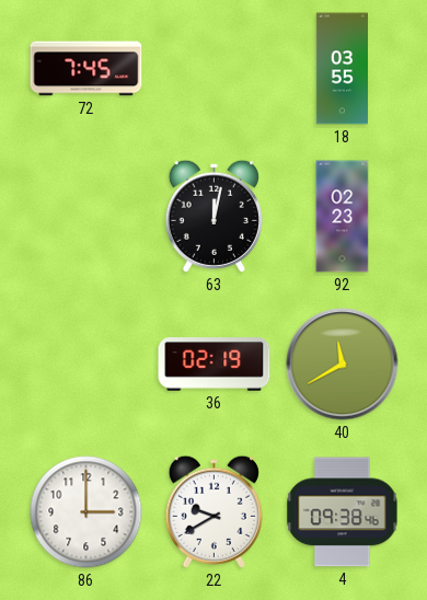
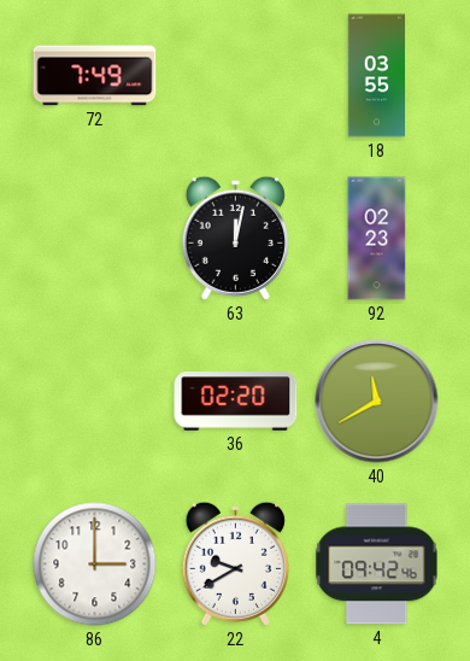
72: 7:45 -> 7:49
36: 02:19 -> 02:20
4: 09:38 -> 09:42
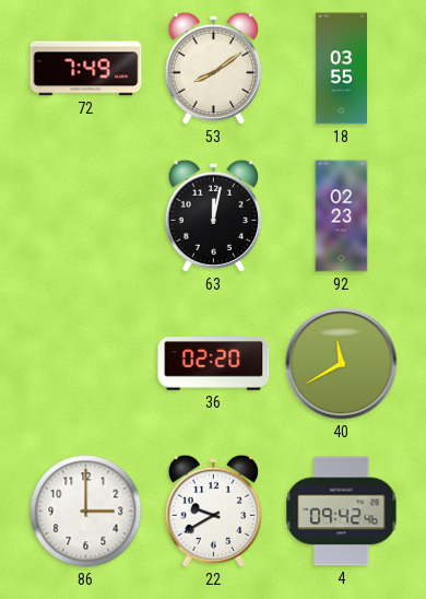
53: none -> 8:09
